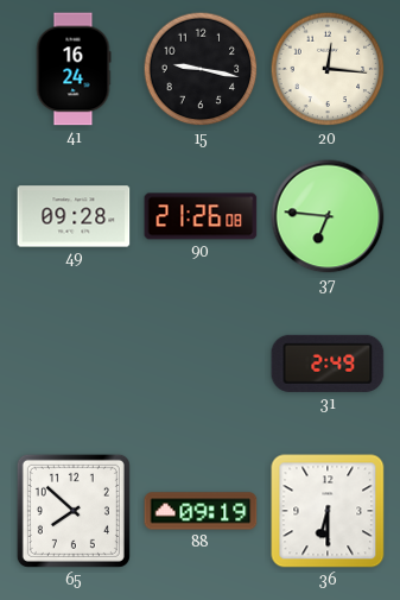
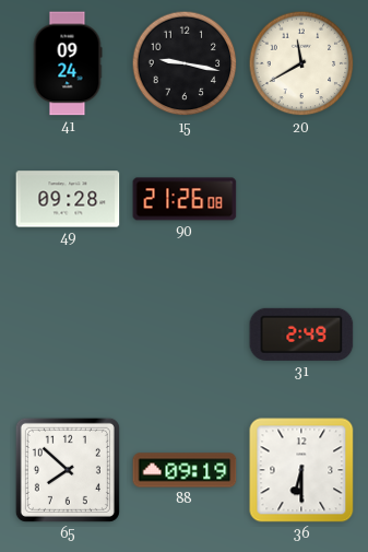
41: 16:24 -> 09:24
20: 12:16 -> 11:40
37: 6:46 -> none
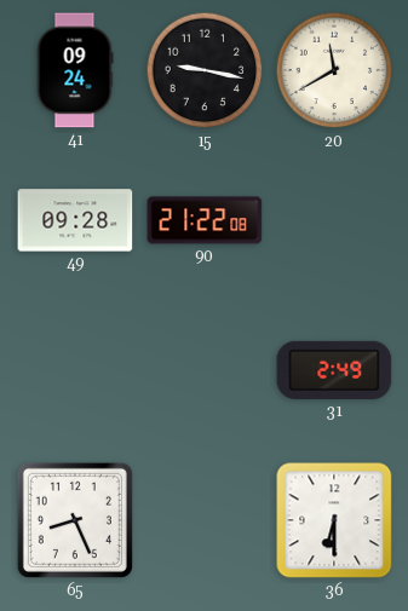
90: 21:26 -> 21:22
65: 7:52 -> 8:26
88: 09:19 -> none
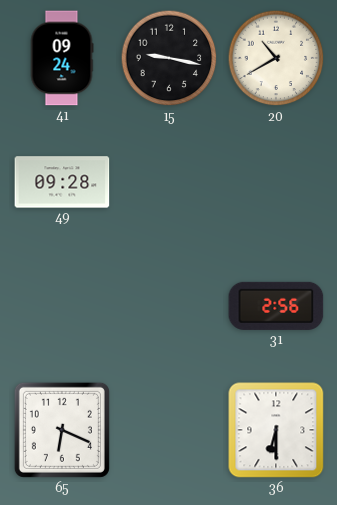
20: 11:40 -> 10:40
90: 21:22 -> none
31: 2:49 -> 2:56
65: 8:26 -> 6:19
